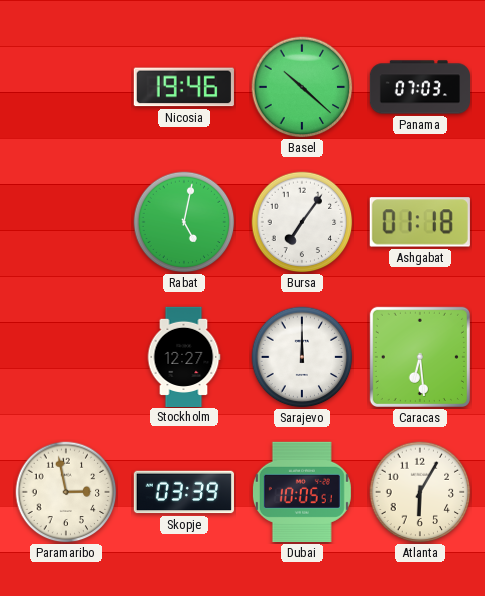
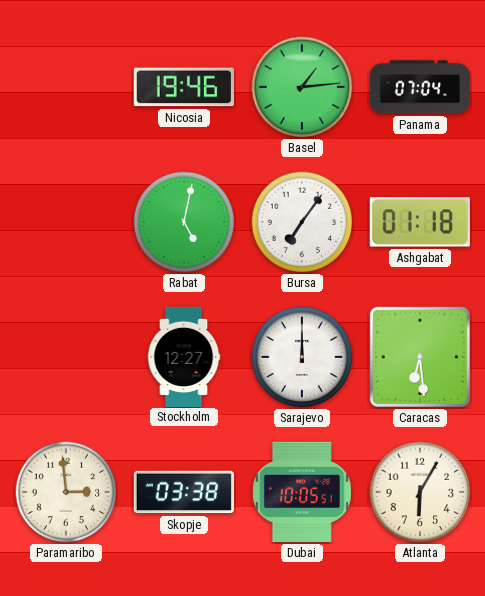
Basel: 10:22 -> 1:14
Panama: 07:03 -> 07:04
Paramaribo: 2:58 -> 2:59
Skopje: 03:39 -> 03:38
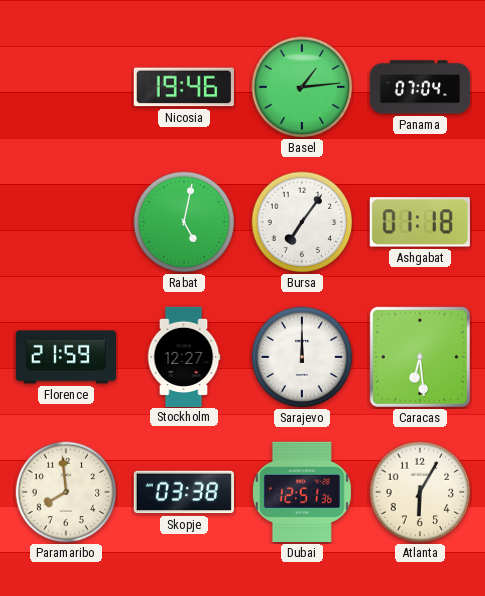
Florence: none -> 21:59
Paramaribo: 2:59 -> 7:59
Dubai: 10:05 -> 12:51
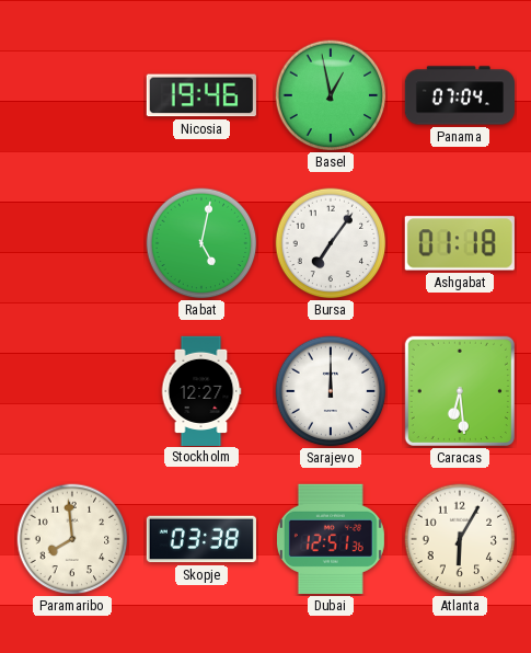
Basel: 1:14 -> 12:58
Florence: 21:59 -> none
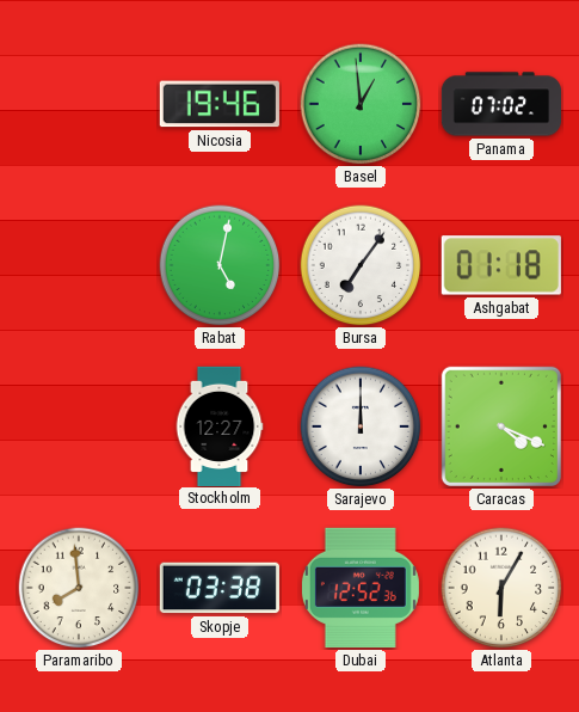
Basel: 12:58 -> 12:59
Panama: 07:04 -> 07:02
Caracas: 6:29 -> 4:19
Dubai: 12:51 -> 12:52
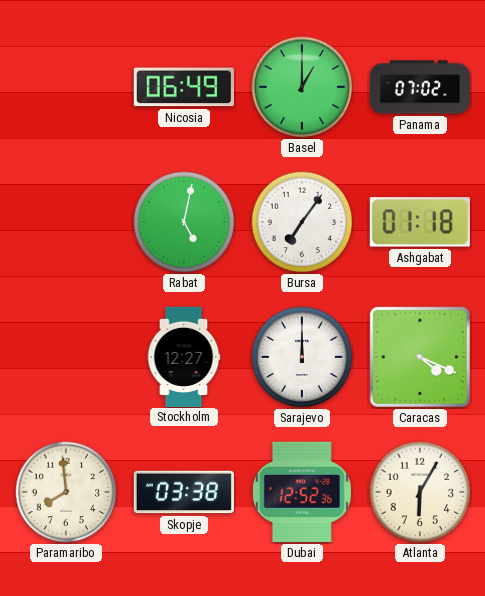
Nicosia: 19:46 -> 06:49
Basel: 12:59 -> 1:00
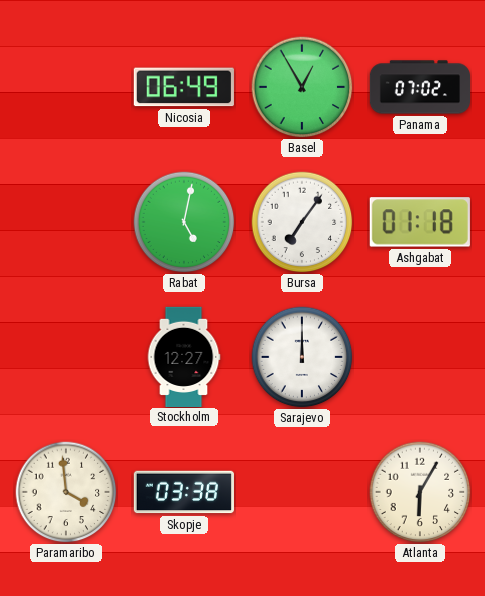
Basel: 1:00 -> 12:55
Caracas: 4:19 -> none
Paramaribo: 7:59 -> 3:59
Dubai: 12:52 -> none
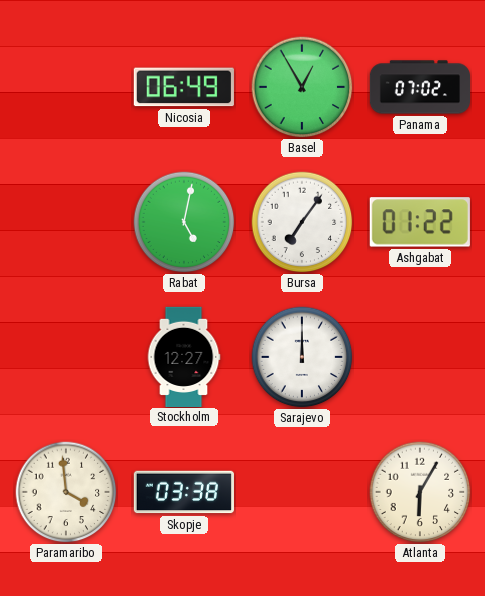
Ashgabat: 01:18 -> 01:22
